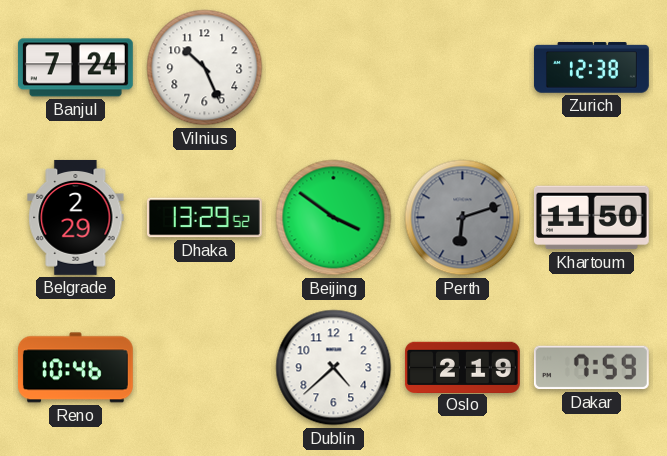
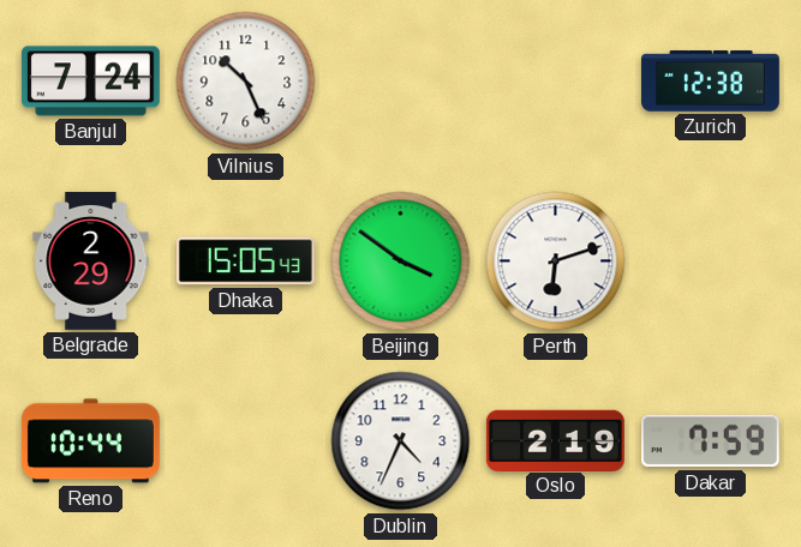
Dhaka: 13:29 -> 15:05
Perth dial: grey -> white
Khartoum: 11:50 -> none
Reno: 10:46 -> 10:44
Dublin: 4:38 -> 4:34
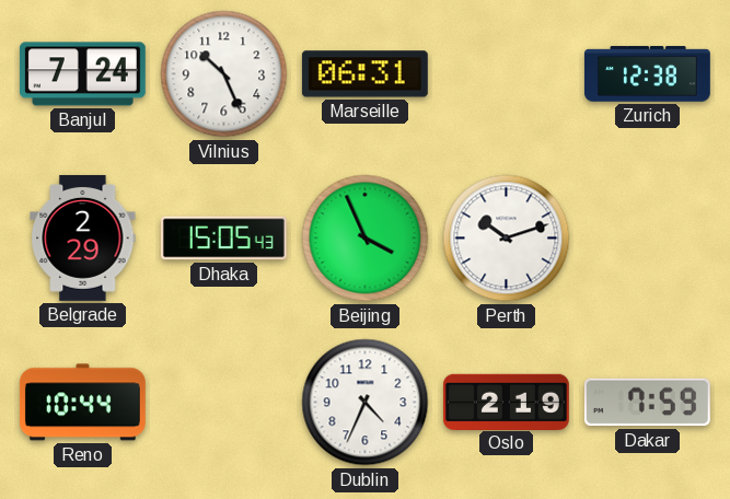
Marseille: none -> 06:31
Beijing: 3:51 -> 3:56
Perth: 6:12 -> 10:12
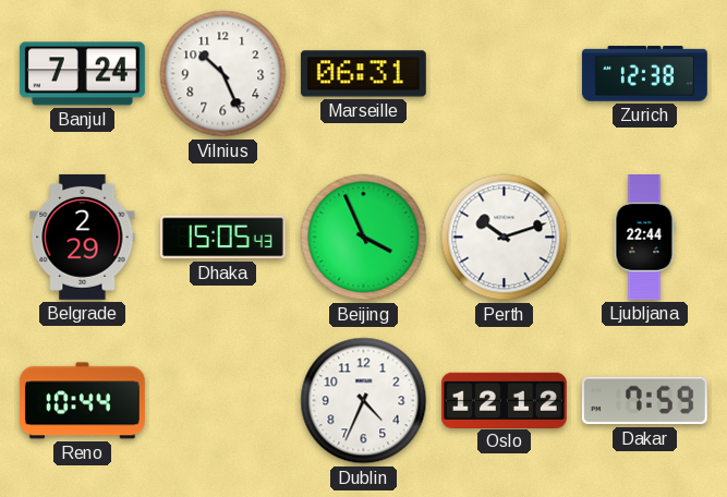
Ljubljana: none -> 22:44
Oslo: 2:19 -> 12:12
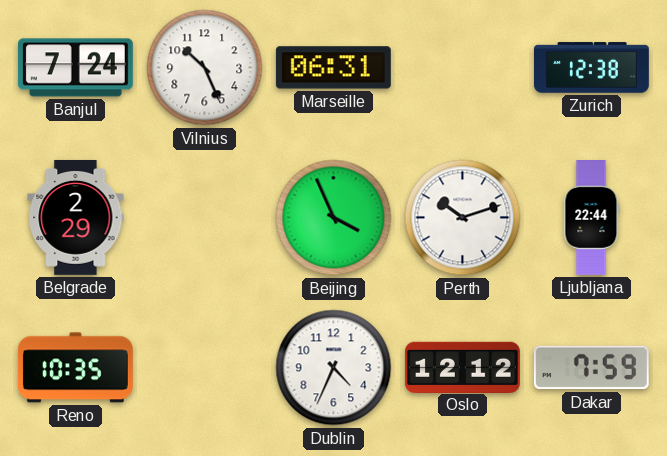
Dhaka: 15:05 -> none
Reno: 10:44 -> 10:35
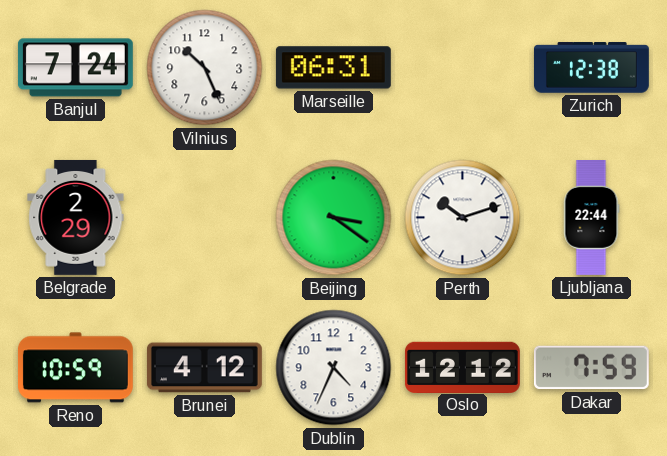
Beijing: 3:56 -> 3:21
Reno: 10:35 -> 10:59
Brunei: none -> 4:12
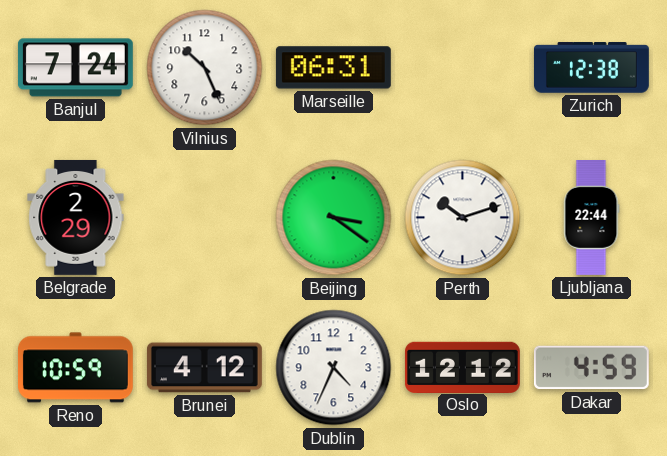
Dakar: 7:59 -> 4:59
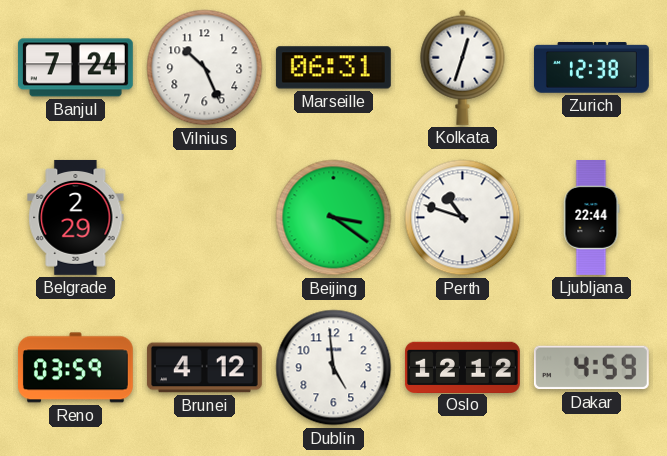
Kolkata: none -> 12:33
Perth: 10:12 -> 10:48
Reno: 10:59 -> 03:59
Dublin: 4:34 -> 4:59
